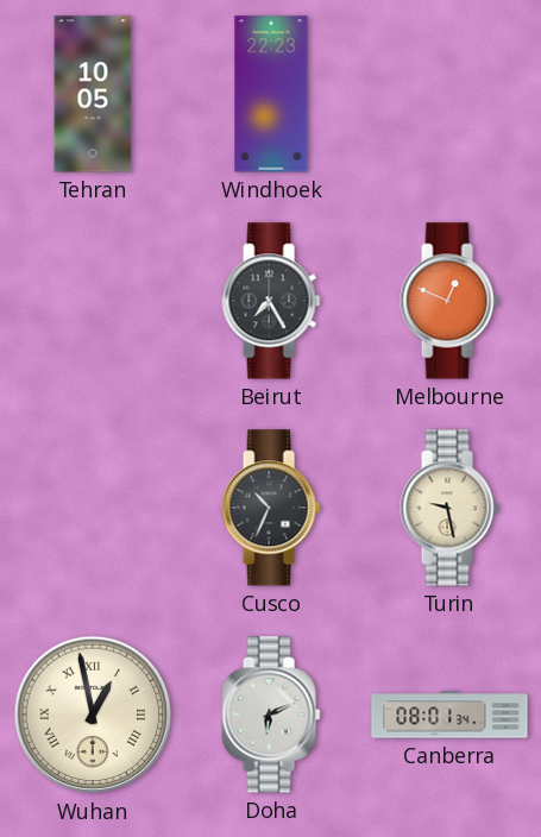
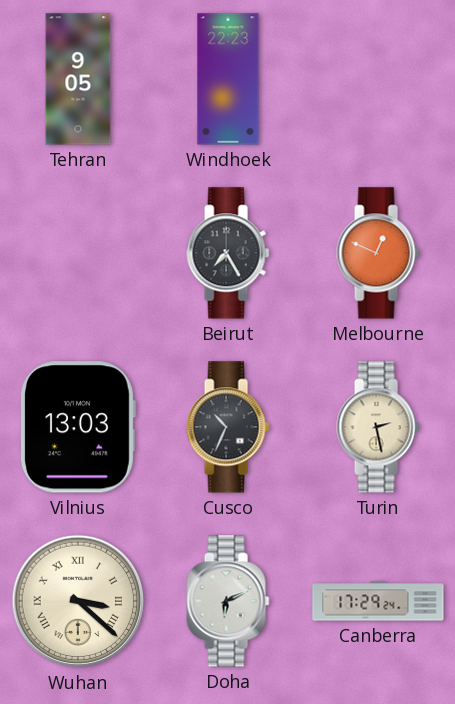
Tehran: 10:05 -> 9:05
Vilnius: none -> 13:03
Turin: 9:28 -> 2:28
Wuhan: 12:58 -> 3:22
Canberra: 08:01 -> 17:29
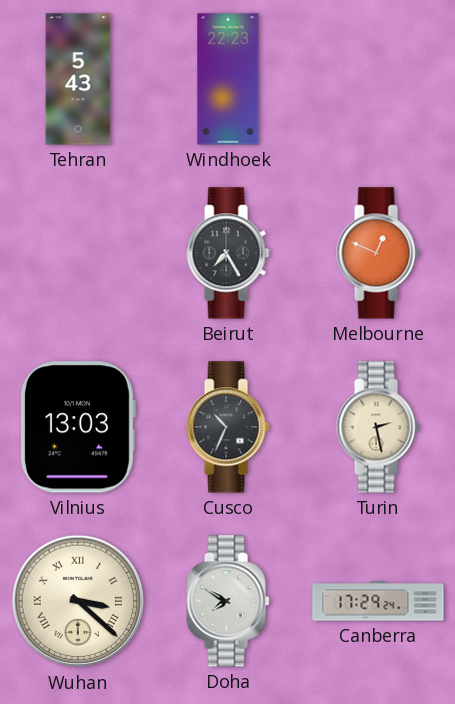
Tehran: 9:05 -> 5:43
Doha: 6:11 -> 7:50
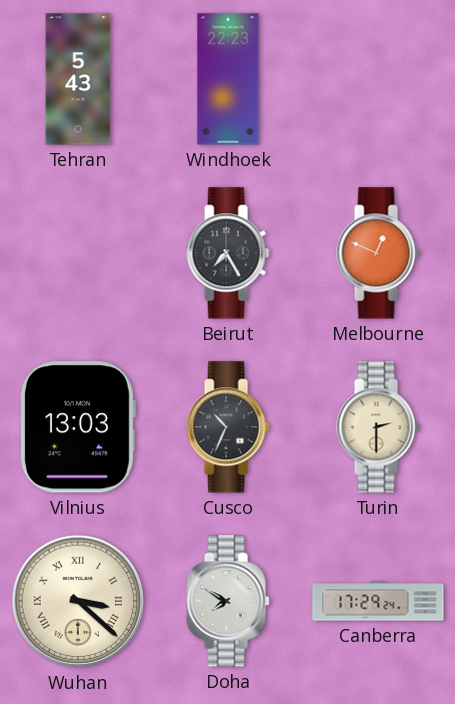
Turin: 2:28 -> 2:30
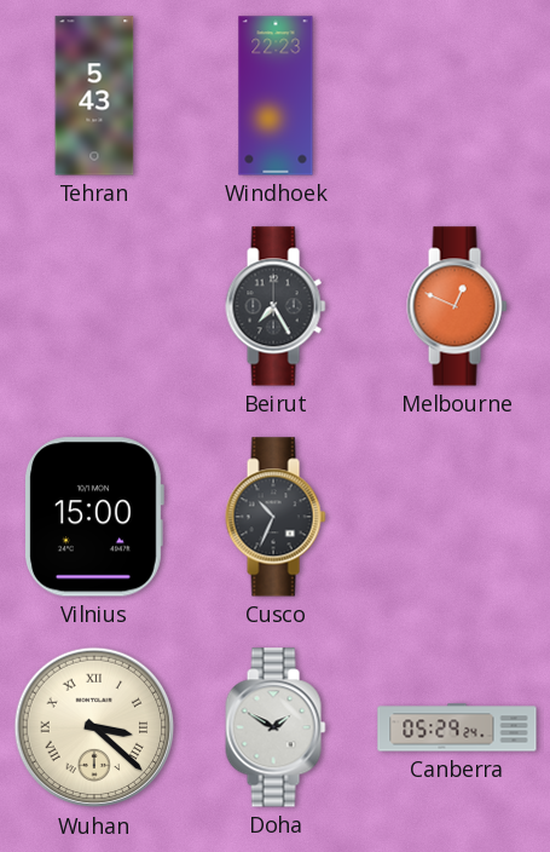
Vilnius: 13:03 -> 15:00
Turin: 2:30 -> none
Doha: 7:50 -> 1:50
Canberra: 17:29 -> 05:29
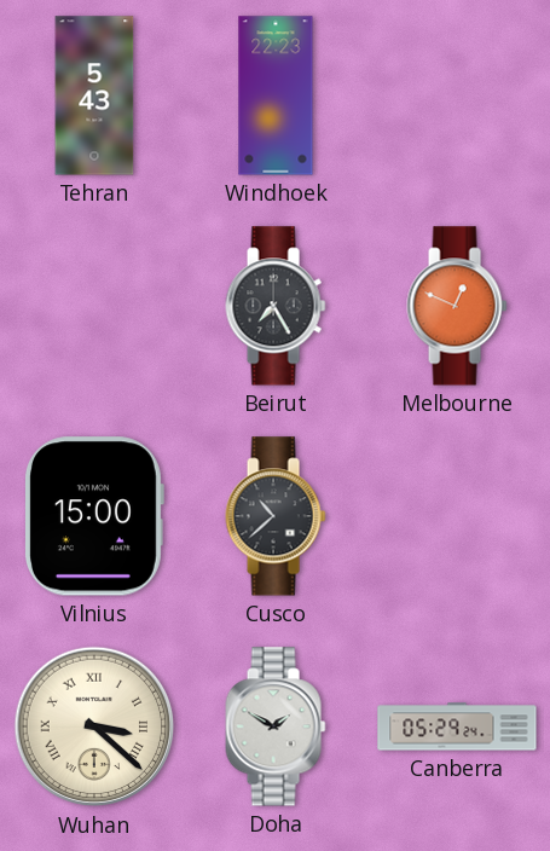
Cusco: 10:34 -> 10:38
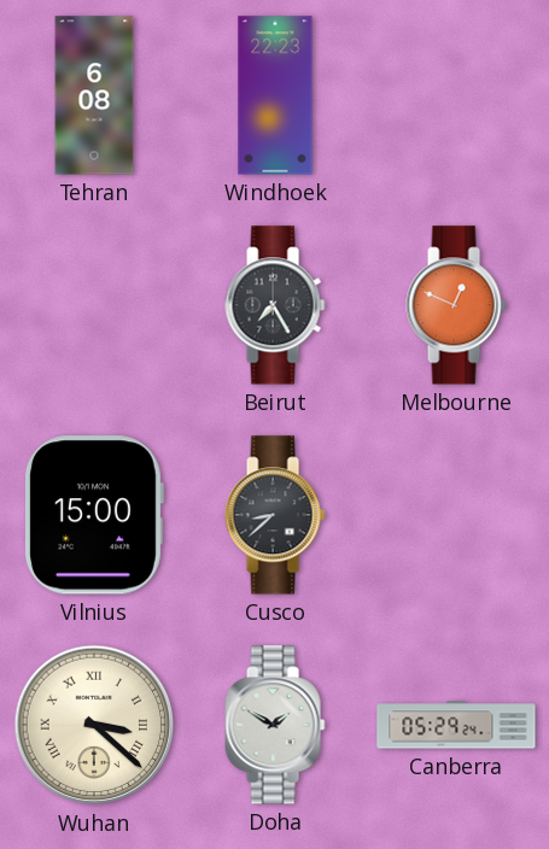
Tehran: 5:43 -> 6:08
Cusco: 10:38 -> 8:38
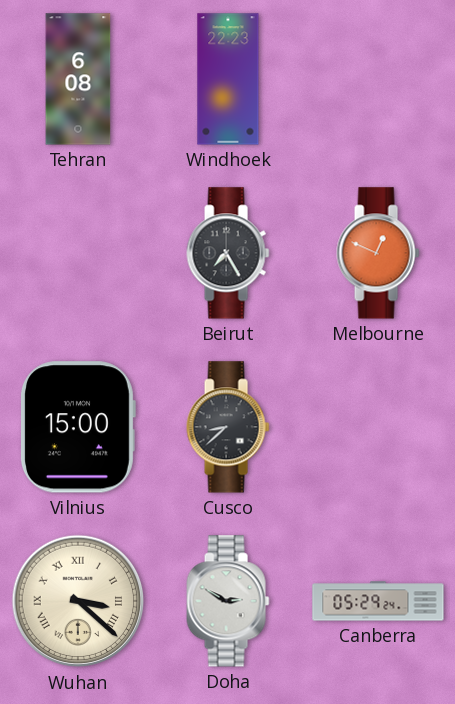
Doha: 1:50 -> 2:50
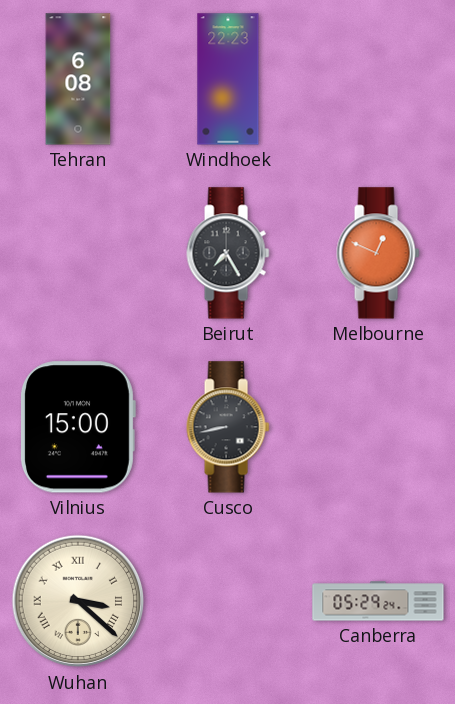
Cusco: 8:38 -> 8:43
Doha: 2:50 -> none
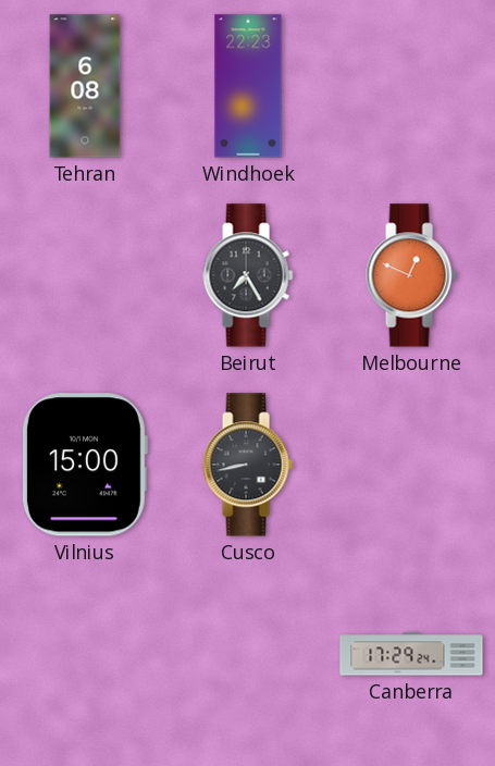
Wuhan: 3:22 -> none
Canberra: 05:29 -> 17:29
